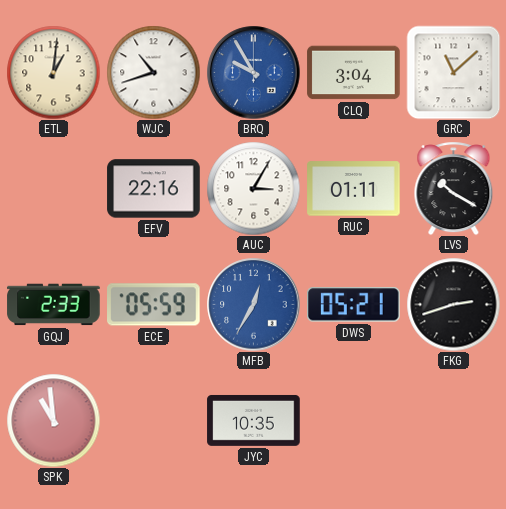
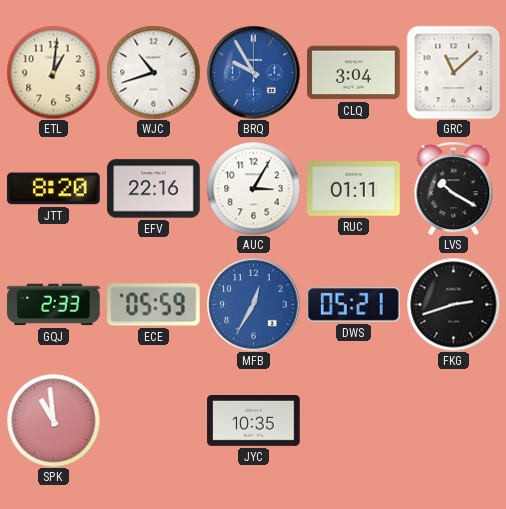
JTT: none -> 8:20
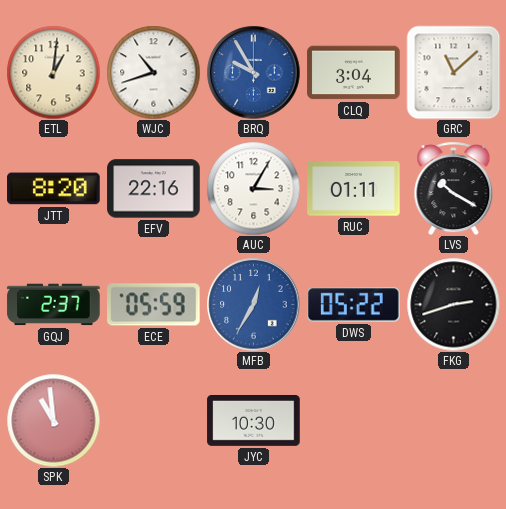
GQJ: 2:33 -> 2:37
DWS: 05:21 -> 05:22
JYC: 10:35 -> 10:30
